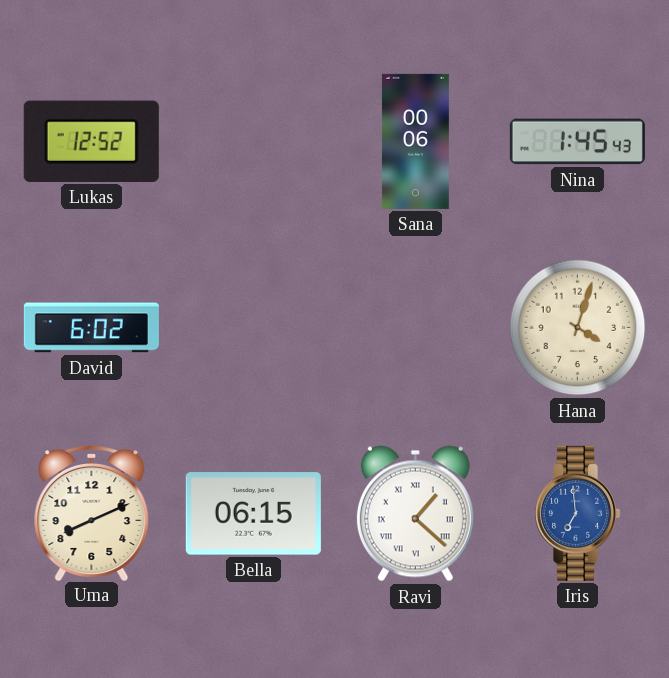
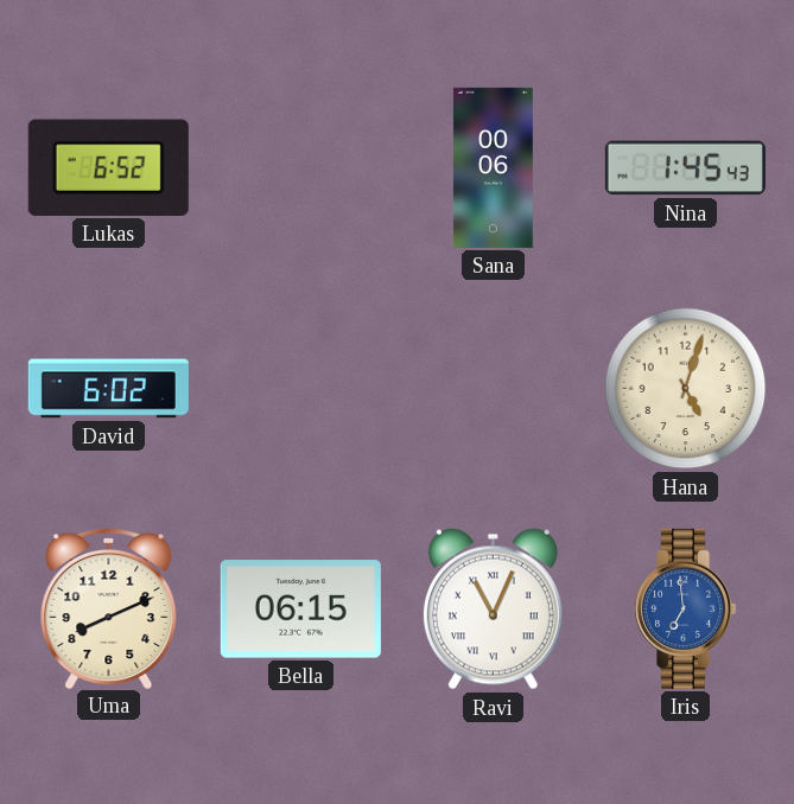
Lukas: 12:52 -> 6:52
Hana: 4:03 -> 5:03
Ravi: 1:22 -> 11:04
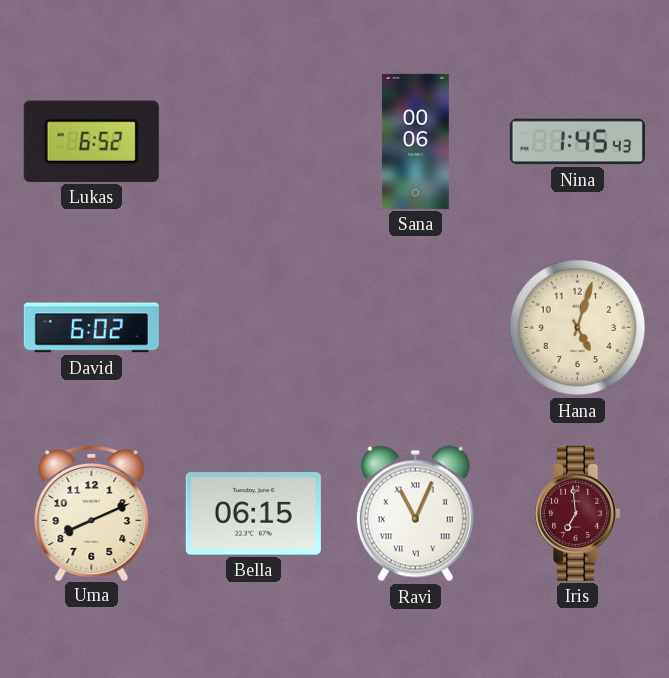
Iris dial: blue -> burgundy
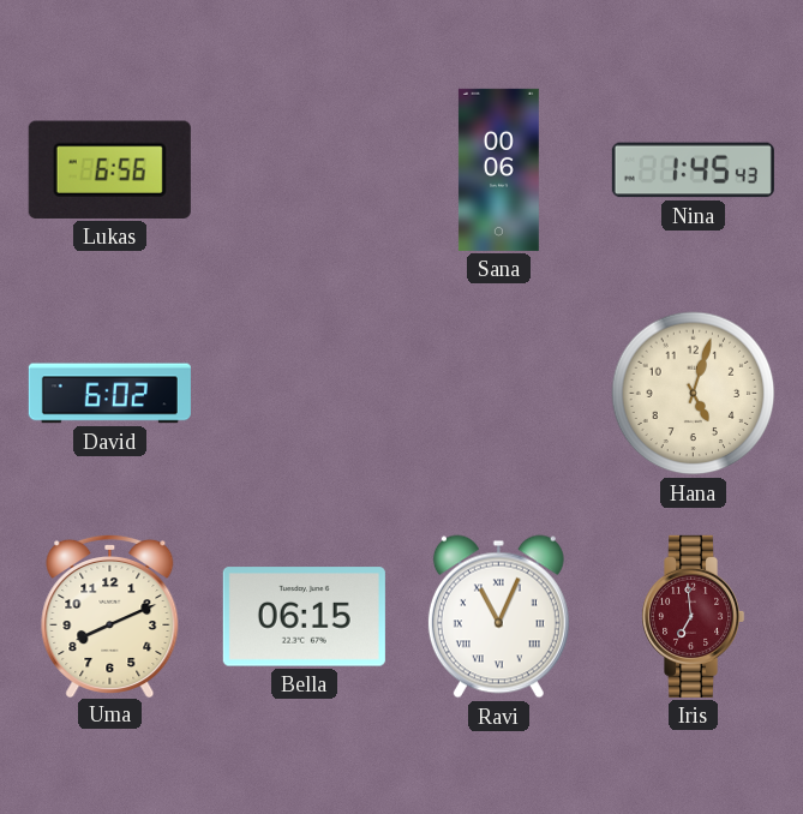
Lukas: 6:52 -> 6:56
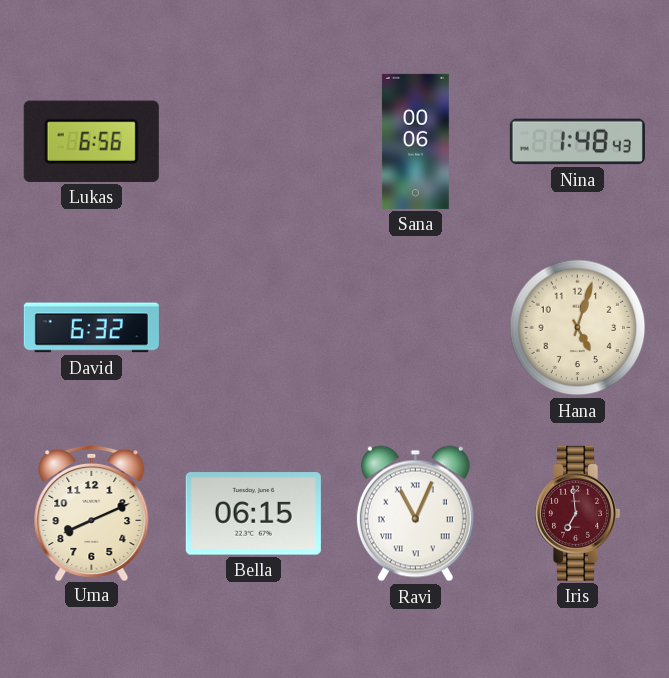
Nina: 1:45 -> 1:48
David: 6:02 -> 6:32
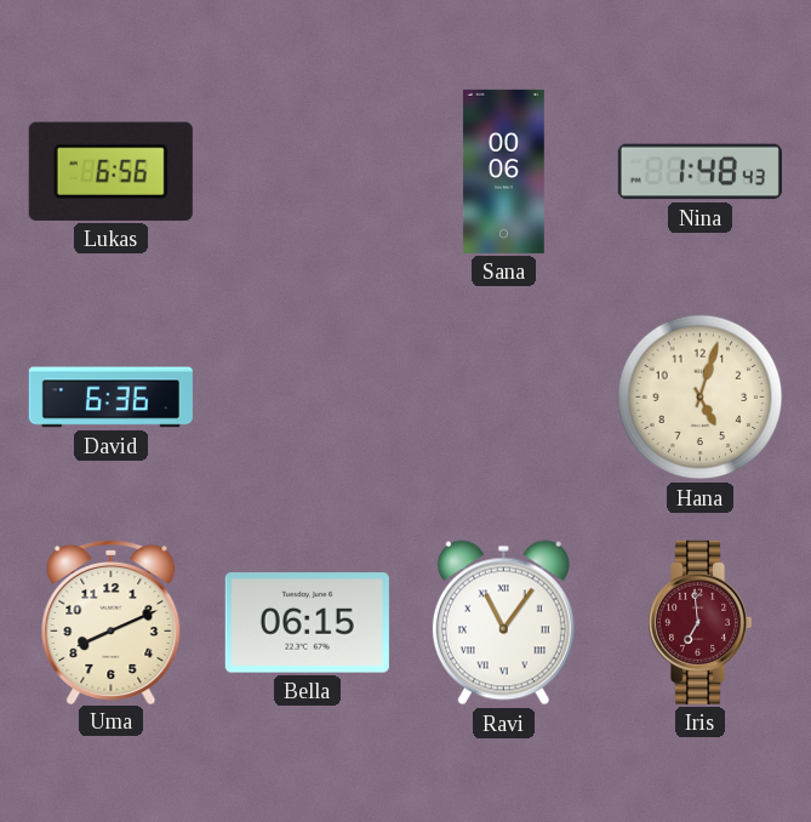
David: 6:32 -> 6:36
Ravi: 11:04 -> 11:06
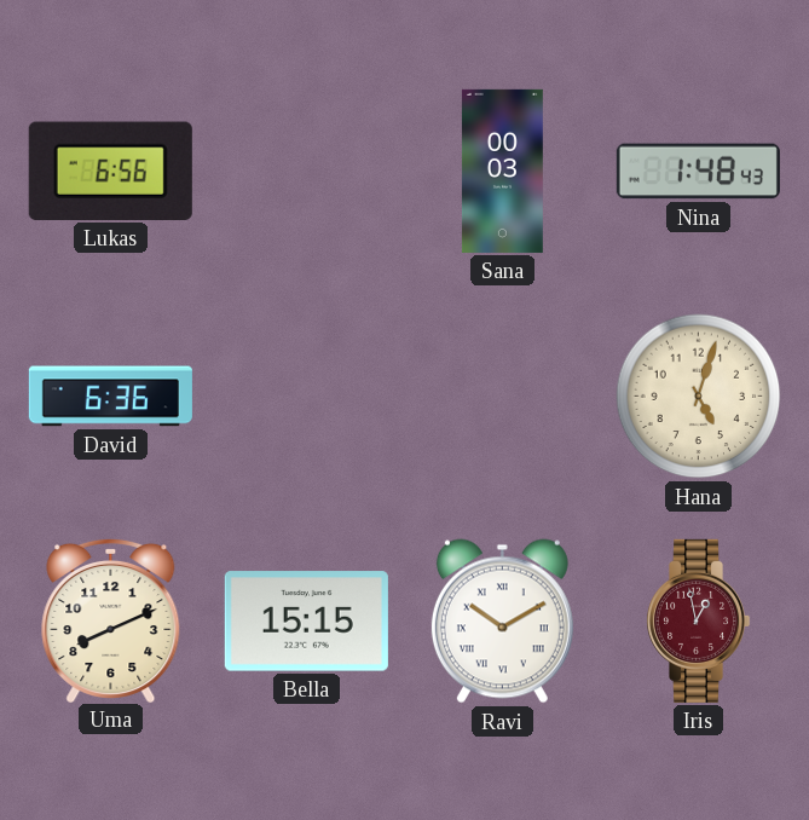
Sana: 00:06 -> 00:03
Bella: 06:15 -> 15:15
Ravi: 11:06 -> 10:10
Iris: 6:59 -> 12:58
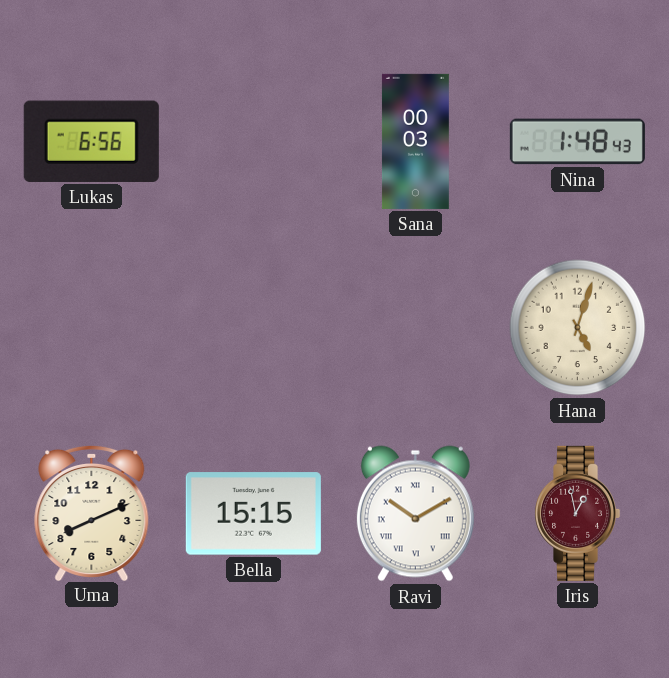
David: 6:36 -> none
